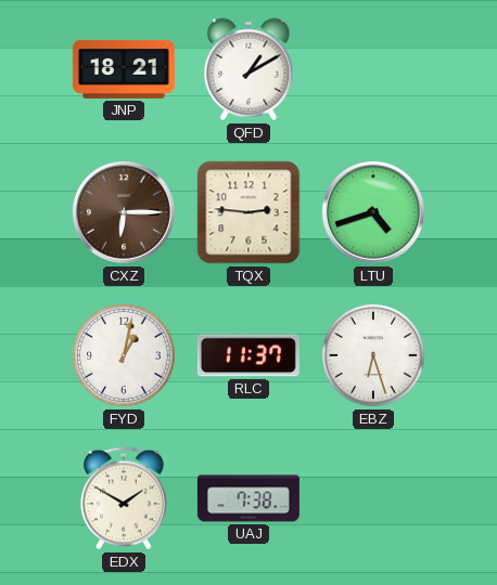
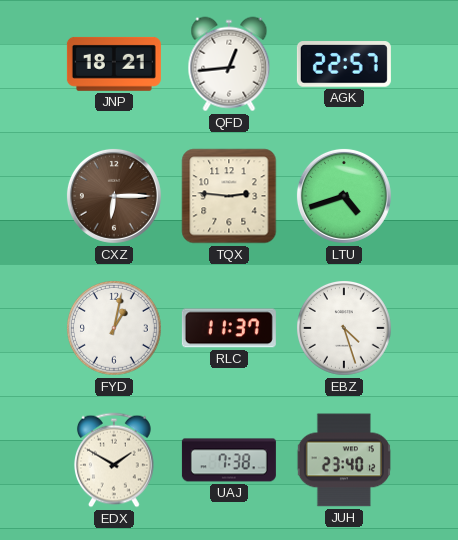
QFD: 1:10 -> 12:44
AGK: none -> 22:57
EBZ: 6:27 -> 4:27
JUH: none -> 23:40
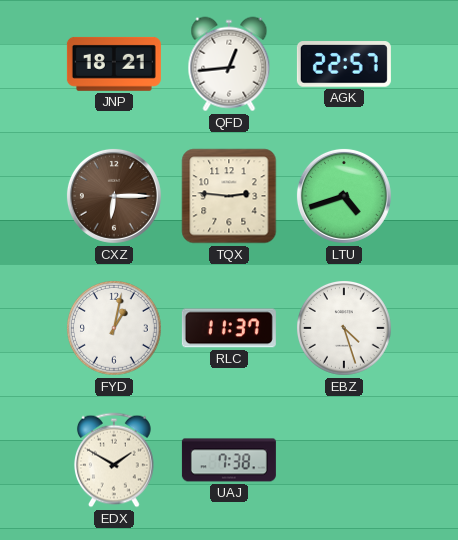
JUH: 23:40 -> none
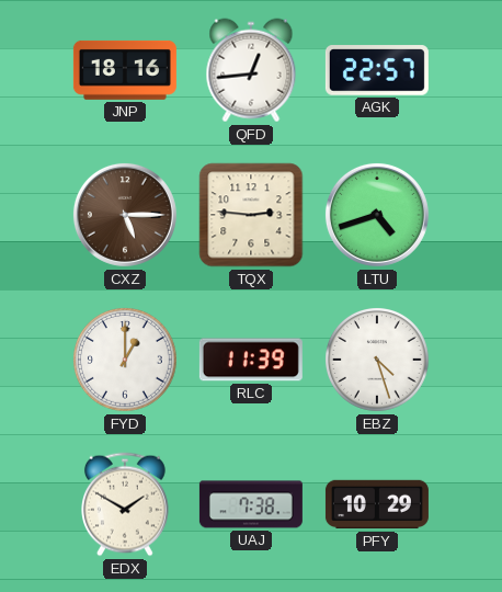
JNP: 18:21 -> 18:16
CXZ: 6:15 -> 5:15
FYD: 1:02 -> 1:00
RLC: 11:37 -> 11:39
PFY: none -> 10:29
